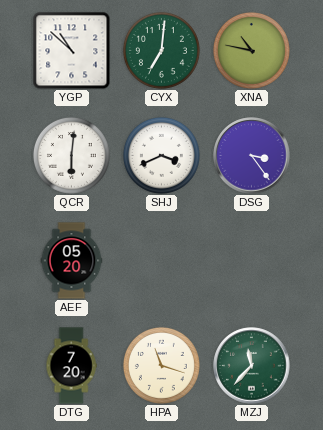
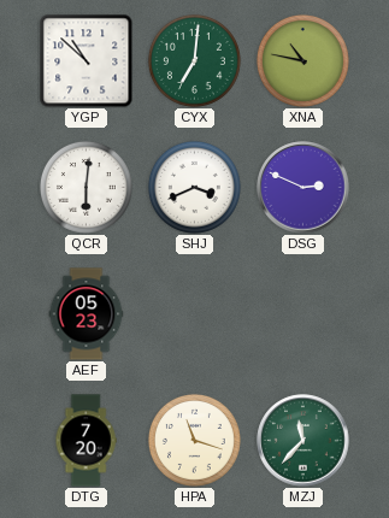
DSG: 3:24 -> 2:49
AEF: 05:20 -> 05:23
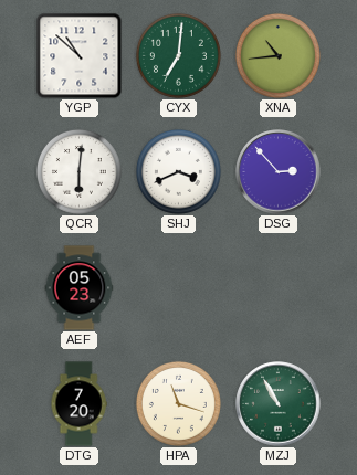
XNA: 10:47 -> 10:44
DSG: 2:49 -> 2:53
MZJ: 11:37 -> 10:55
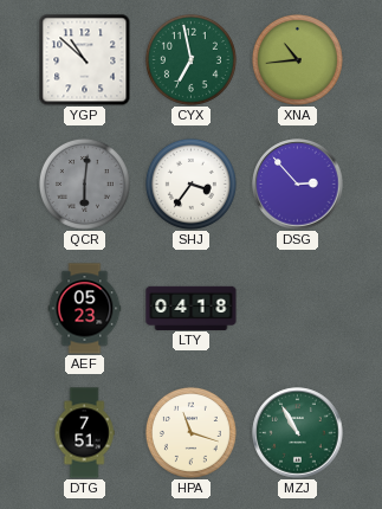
CYX: 7:01 -> 6:58
QCR dial: white -> grey
SHJ: 3:41 -> 3:36
LTY: none -> 04:18
DTG: 7:20 -> 7:51
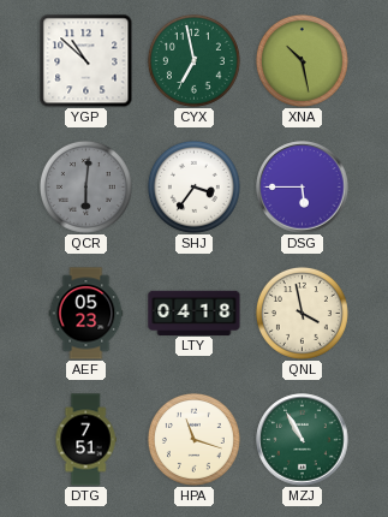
XNA: 10:44 -> 10:28
DSG: 2:53 -> 5:45
QNL: none -> 3:58
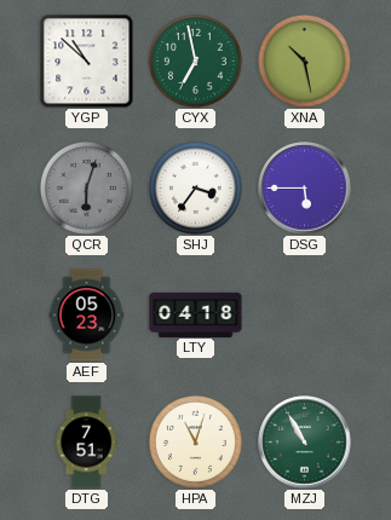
QCR: 6:01 -> 6:03
QNL: 3:58 -> none
HPA: 11:18 -> 11:03
